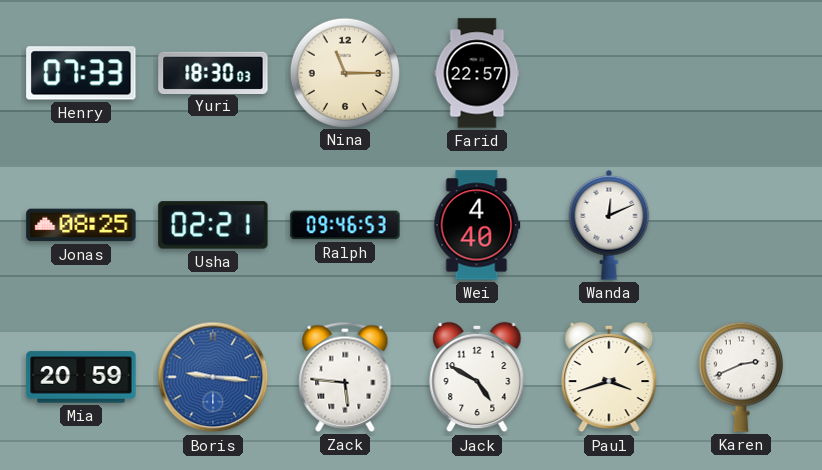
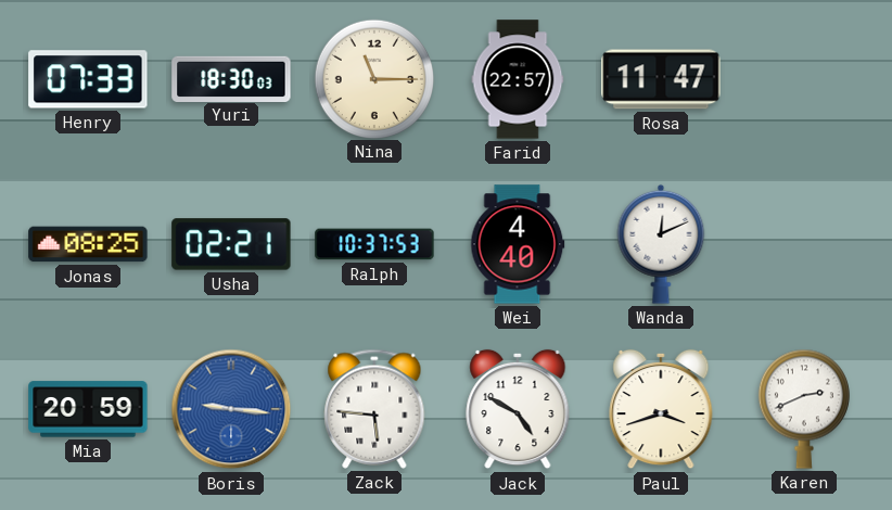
Rosa: none -> 11:47
Ralph: 09:46 -> 10:37
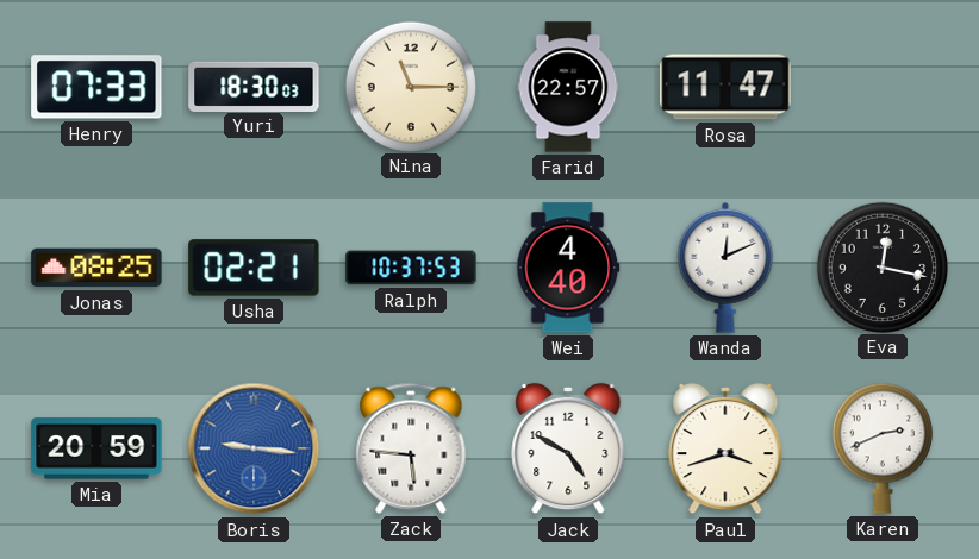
Eva: none -> 12:17
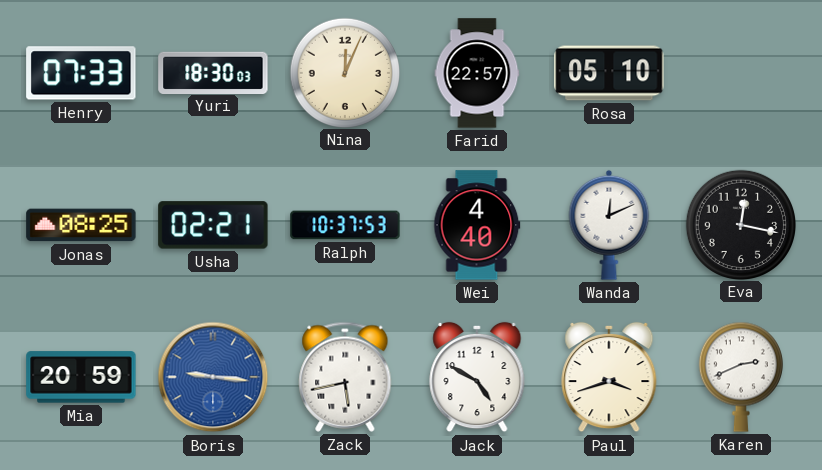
Nina: 11:15 -> 12:04
Rosa: 11:47 -> 05:10
Zack: 5:46 -> 5:43
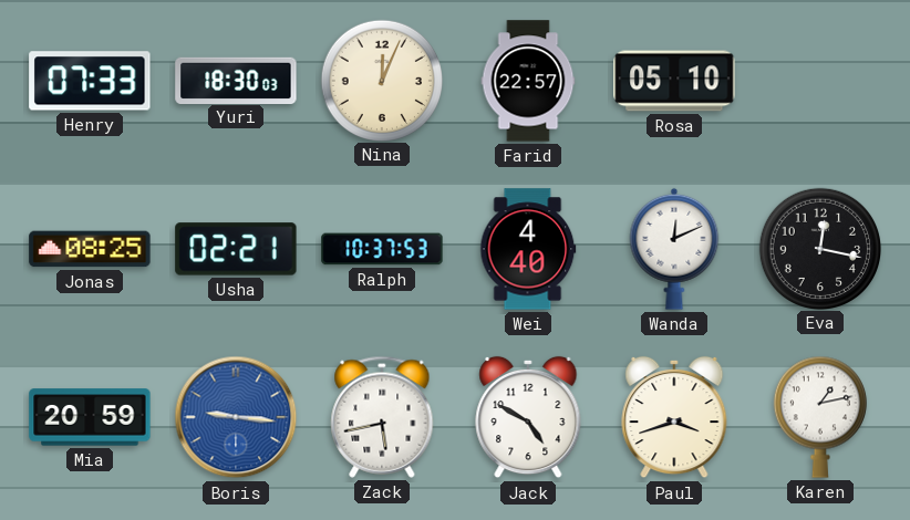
Karen: 2:41 -> 1:13
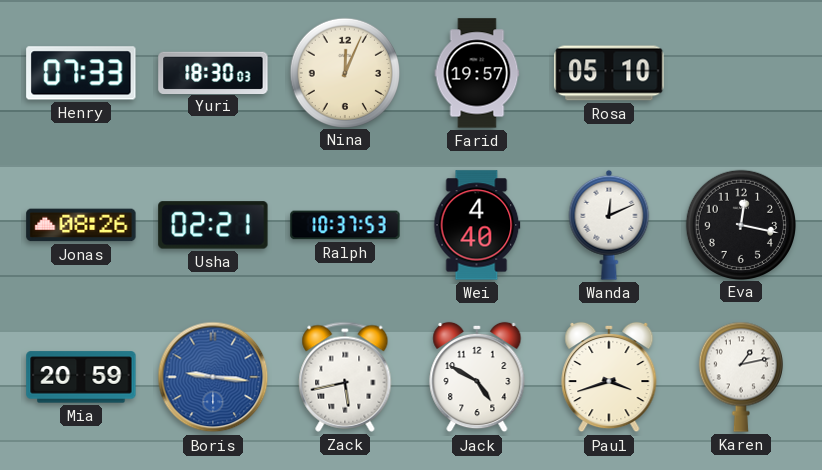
Farid: 22:57 -> 19:57
Jonas: 08:25 -> 08:26
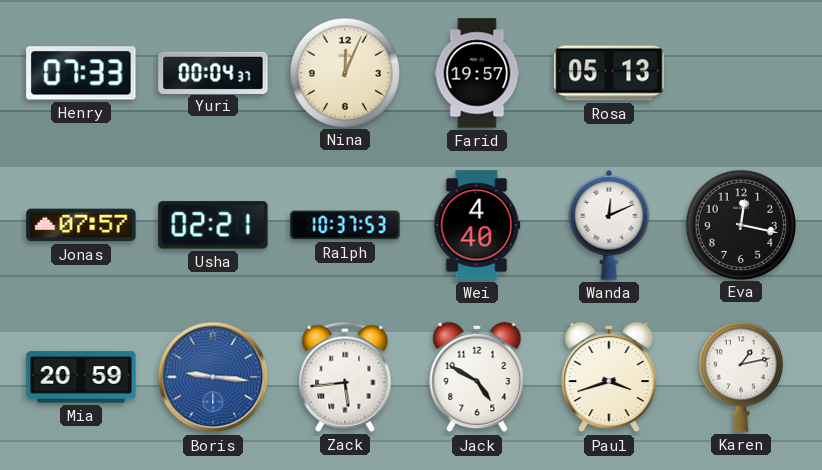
Yuri: 18:30 -> 00:04
Rosa: 05:10 -> 05:13
Jonas: 08:26 -> 07:57
Zack: 5:43 -> 5:44
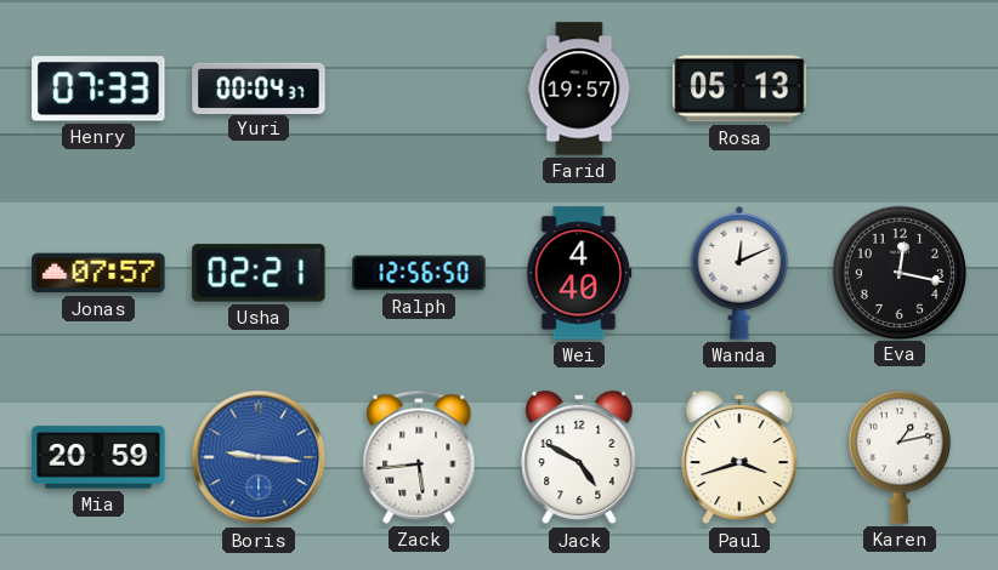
Nina: 12:04 -> none
Ralph: 10:37 -> 12:56
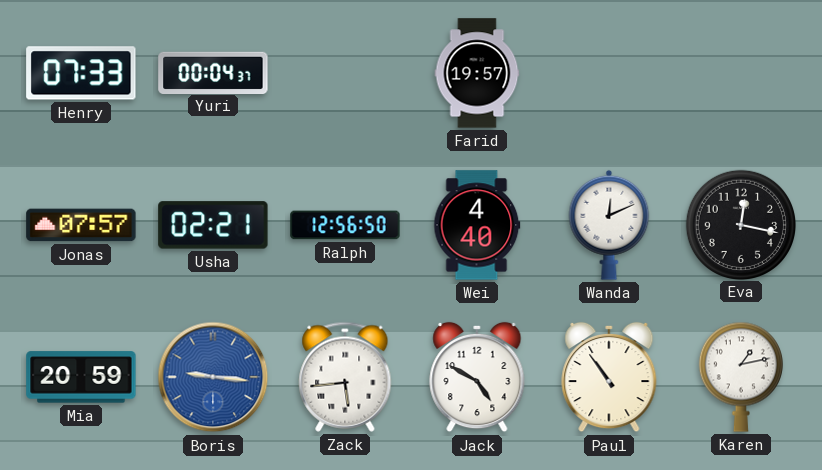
Rosa: 05:13 -> none
Paul: 3:42 -> 10:54
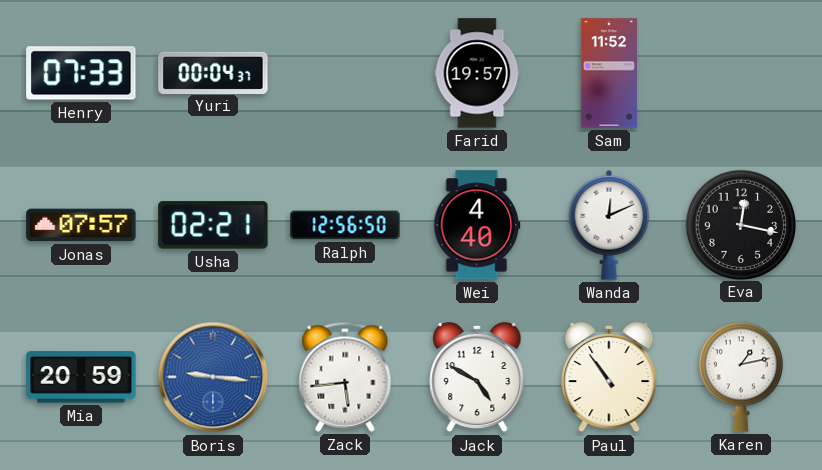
Sam: none -> 11:52
